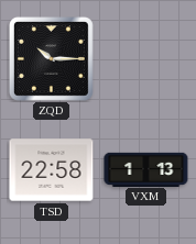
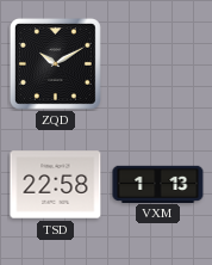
ZQD: 10:15 -> 10:10
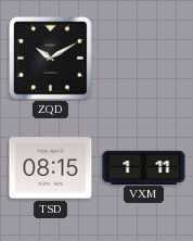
TSD: 22:58 -> 08:15
VXM: 1:13 -> 1:11
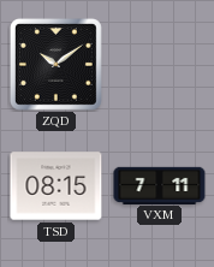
ZQD: 10:10 -> 10:09
VXM: 1:11 -> 7:11
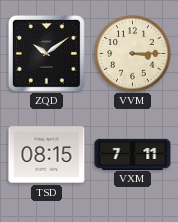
VVM: none -> 3:15
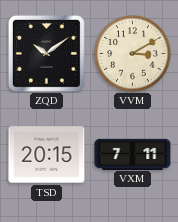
VVM: 3:15 -> 3:10
TSD: 08:15 -> 20:15
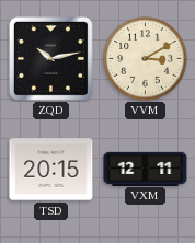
ZQD: 10:09 -> 10:13
VXM: 7:11 -> 12:11
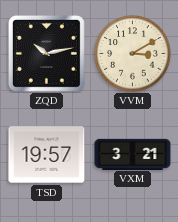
TSD: 20:15 -> 19:57
VXM: 12:11 -> 3:21
